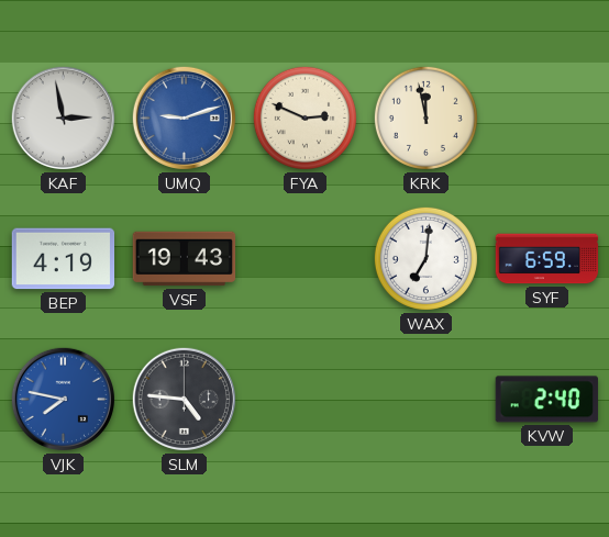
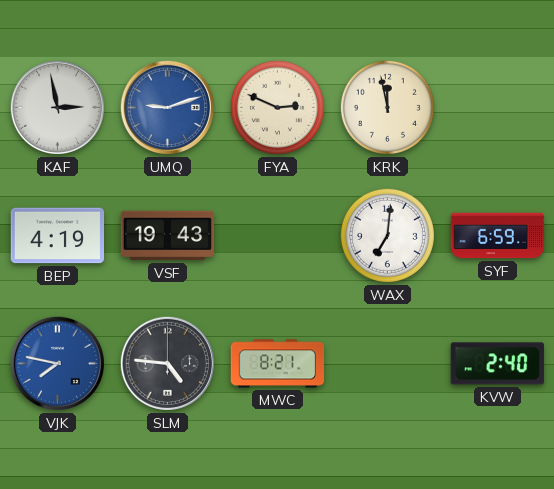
MWC: none -> 8:21
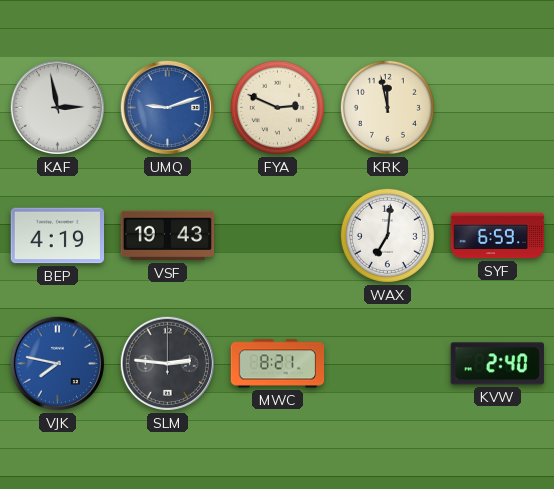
SLM: 4:46 -> 2:46
